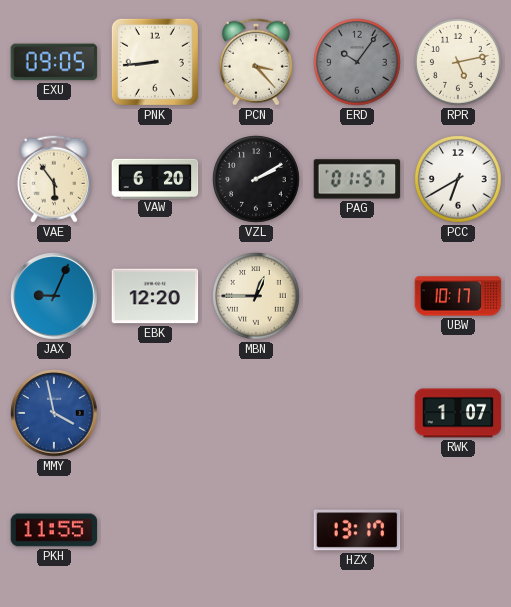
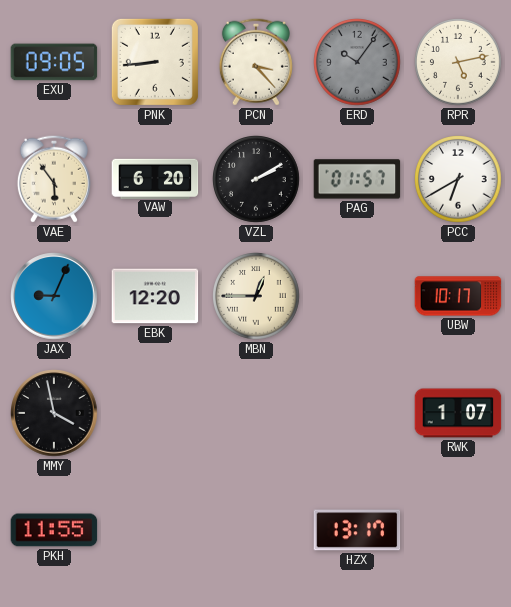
MMY dial: blue -> black
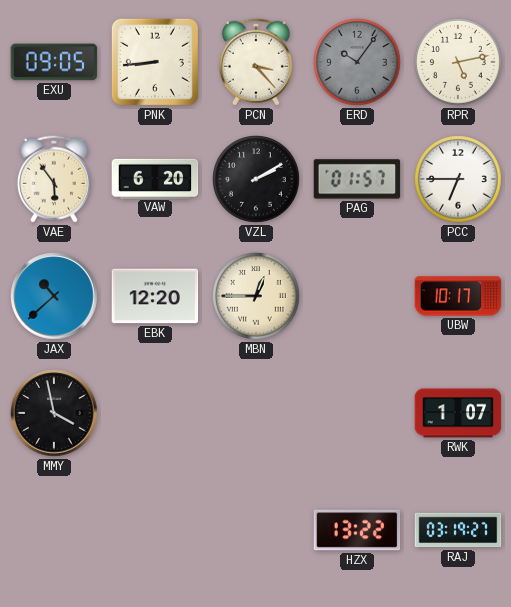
PCC: 6:40 -> 6:45
JAX: 9:04 -> 10:38
PKH: 11:55 -> none
HZX: 13:17 -> 13:22
RAJ: none -> 03:19
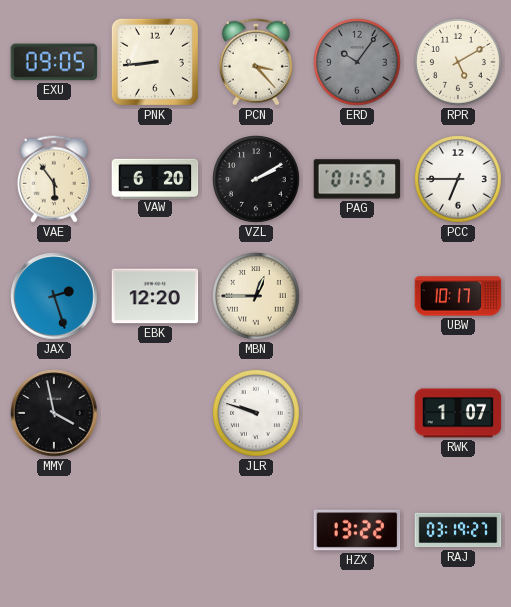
RPR: 5:13 -> 5:10
JAX: 10:38 -> 2:27
JLR: none -> 9:48
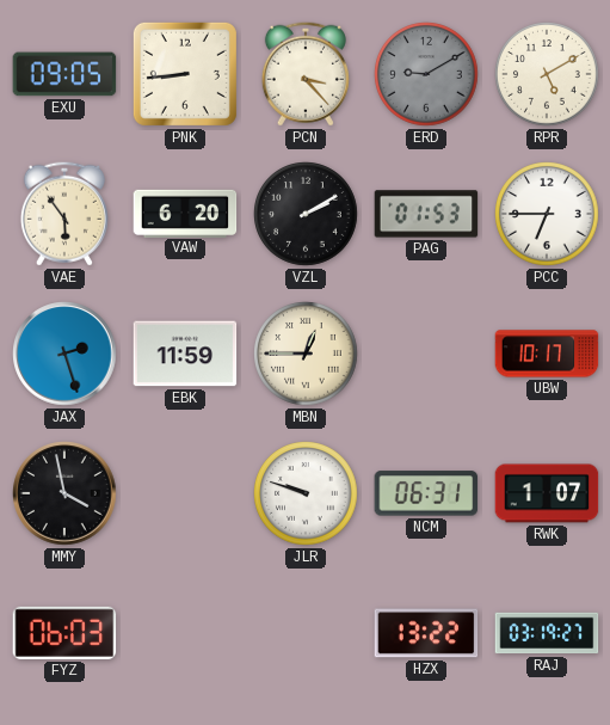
ERD: 10:06 -> 9:10
PAG: 01:57 -> 01:53
EBK: 12:20 -> 11:59
NCM: none -> 06:31
FYZ: none -> 06:03
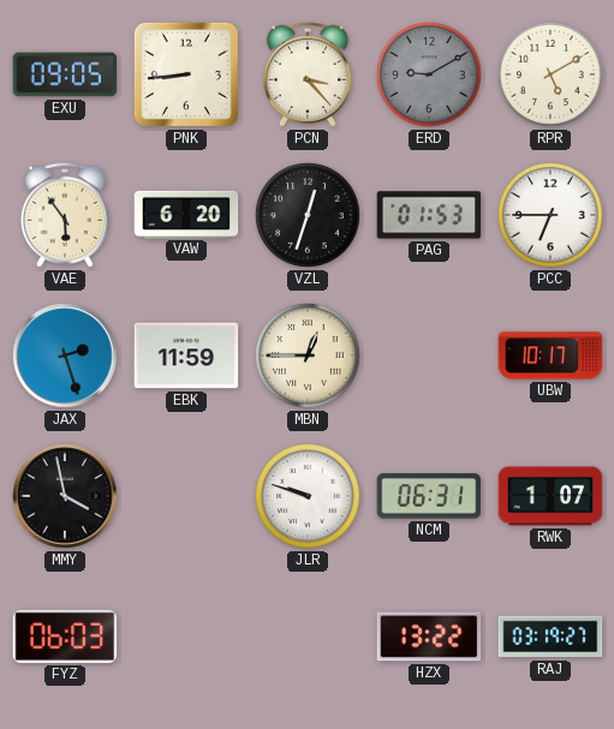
VZL: 2:10 -> 12:33
